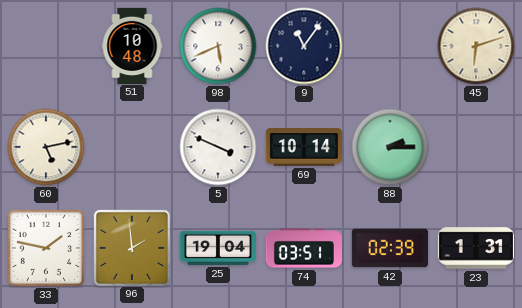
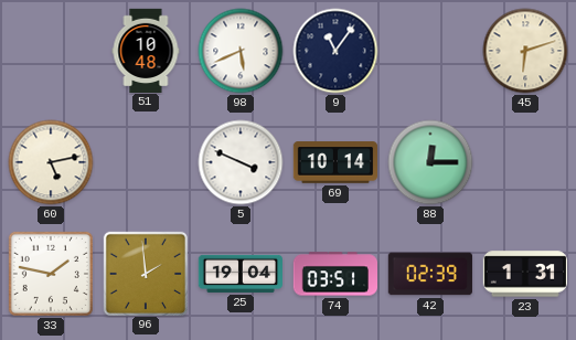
88: 2:15 -> 12:15
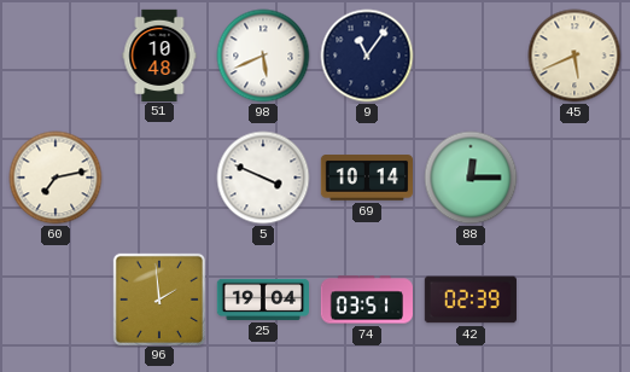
45: 6:12 -> 5:41
60: 5:13 -> 7:13
33: 1:47 -> none
23: 1:31 -> none
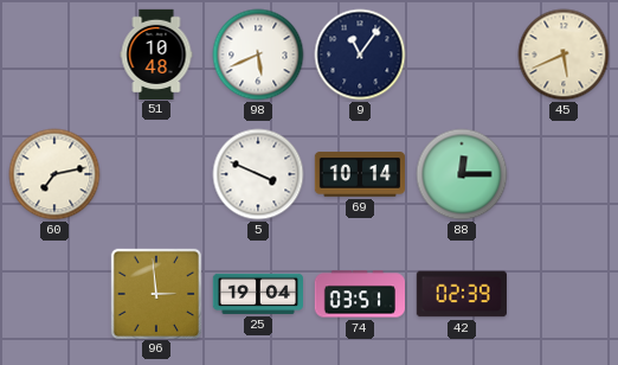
96: 1:59 -> 2:59
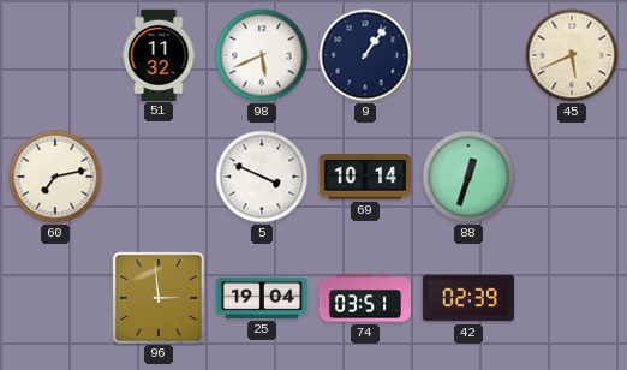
51: 10:48 -> 11:32
9: 11:06 -> 1:06
88: 12:15 -> 12:33
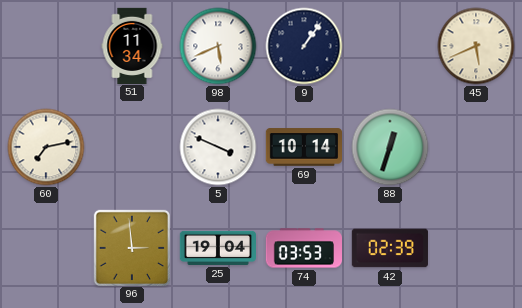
51: 11:32 -> 11:34
74: 03:51 -> 03:53
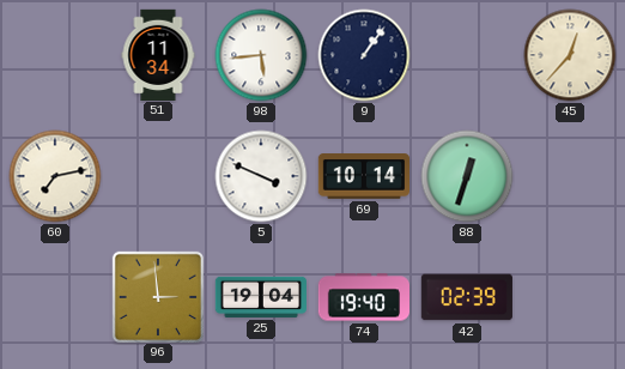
98: 5:41 -> 5:44
45: 5:41 -> 12:37
74: 03:53 -> 19:40
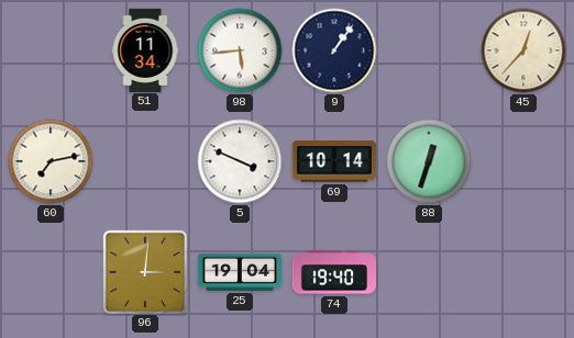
96: 2:59 -> 3:01
42: 02:39 -> none
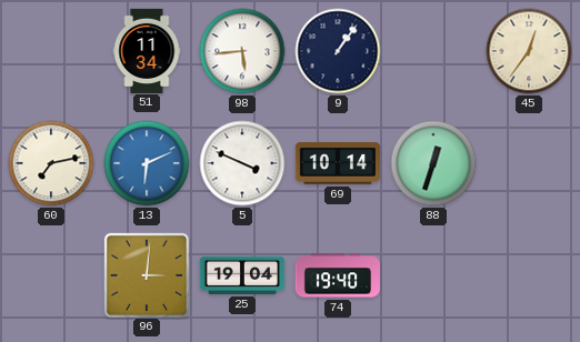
45: 12:37 -> 12:36
13: none -> 6:11
